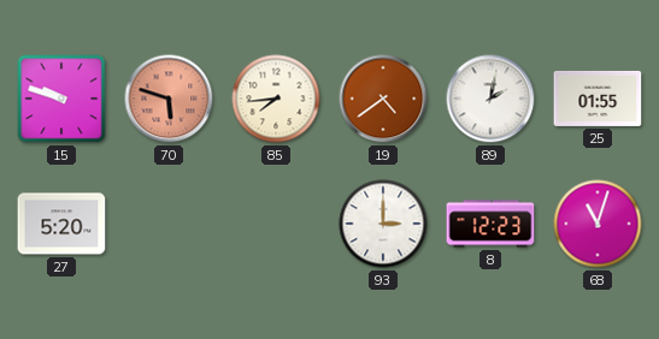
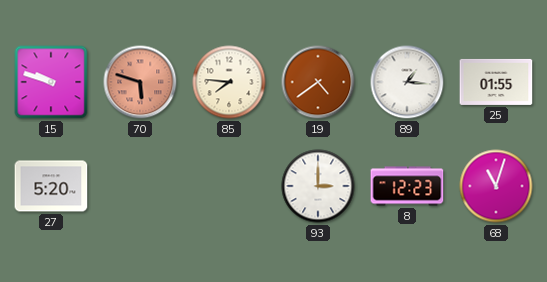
85: 7:44 -> 7:46
89: 2:02 -> 1:16
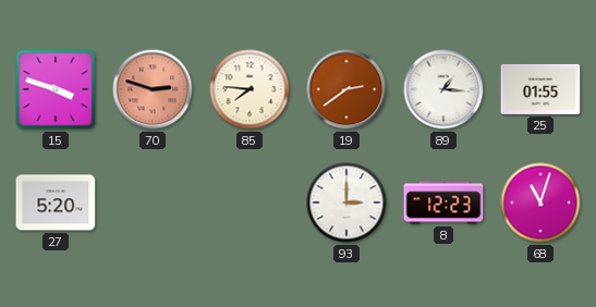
15: 9:48 -> 3:48
70: 5:48 -> 2:48
19: 4:39 -> 2:39
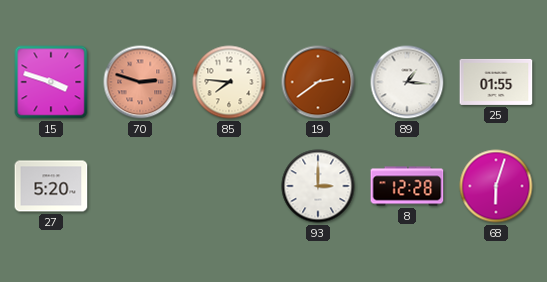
8: 12:23 -> 12:28
68: 11:03 -> 6:03
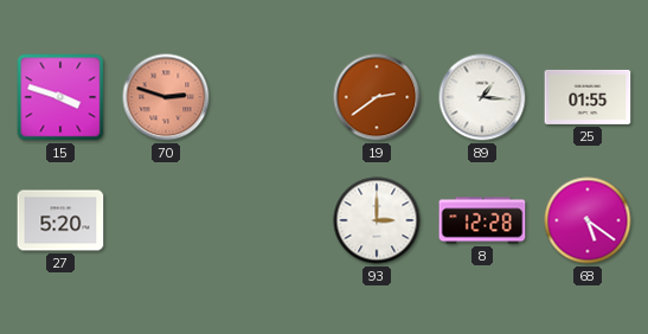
85: 7:46 -> none
68: 6:03 -> 5:21
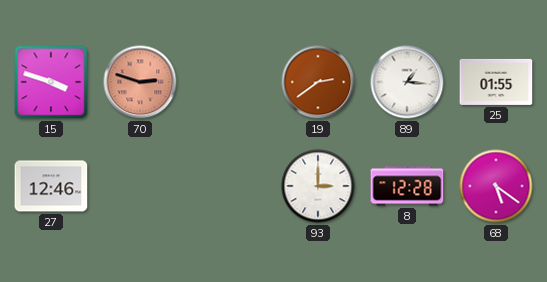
27: 5:20 -> 12:46
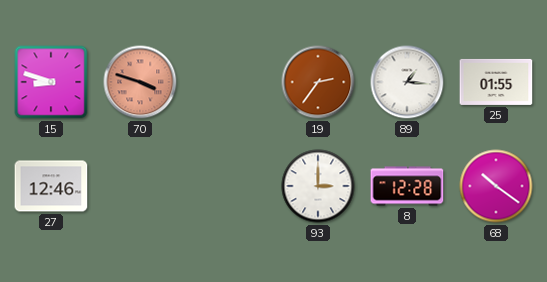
15: 3:48 -> 8:48
70: 2:48 -> 3:48
19: 2:39 -> 2:36
68: 5:21 -> 10:21
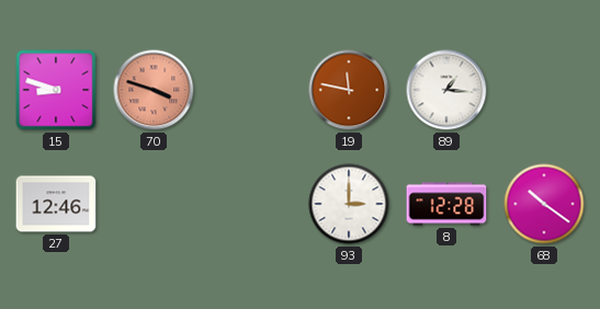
19: 2:36 -> 11:47
25: 01:55 -> none
